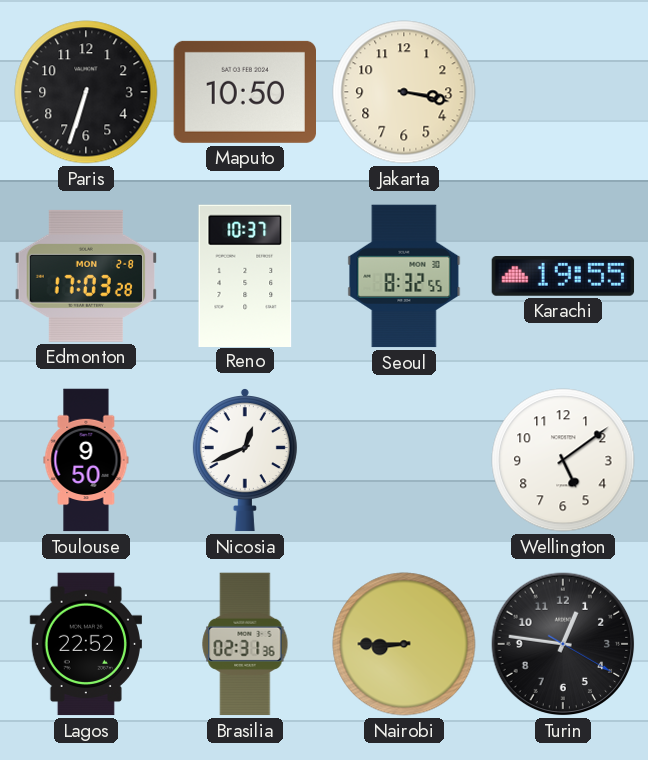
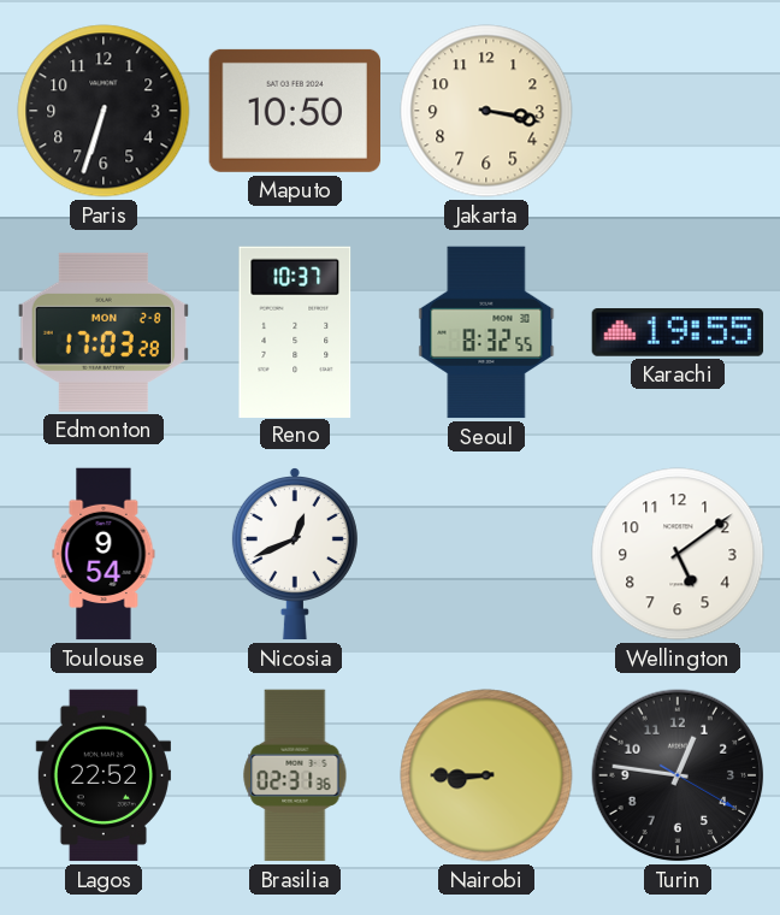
Toulouse: 9:50 -> 9:54
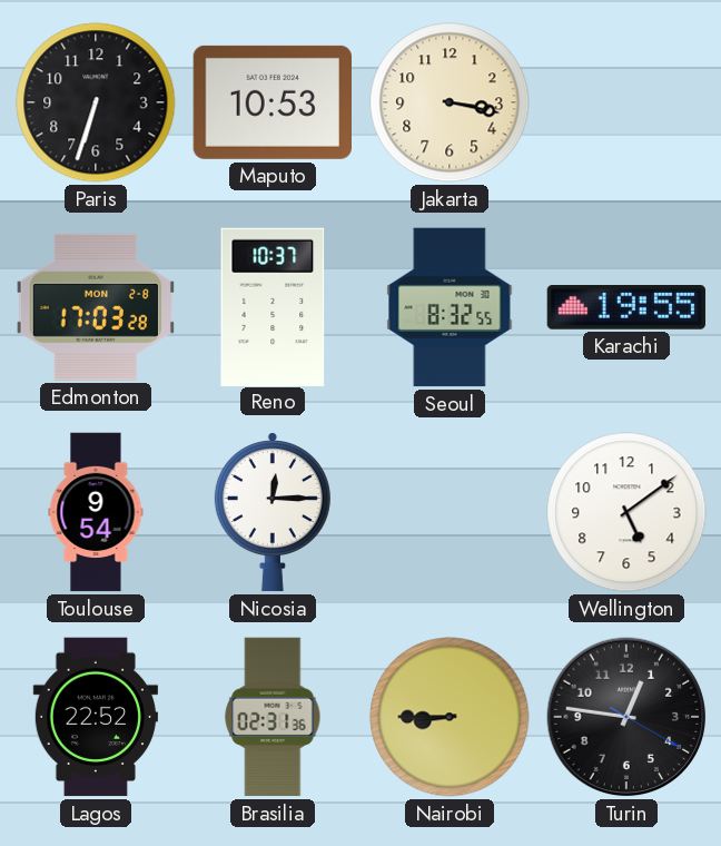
Maputo: 10:50 -> 10:53
Nicosia: 12:41 -> 12:15
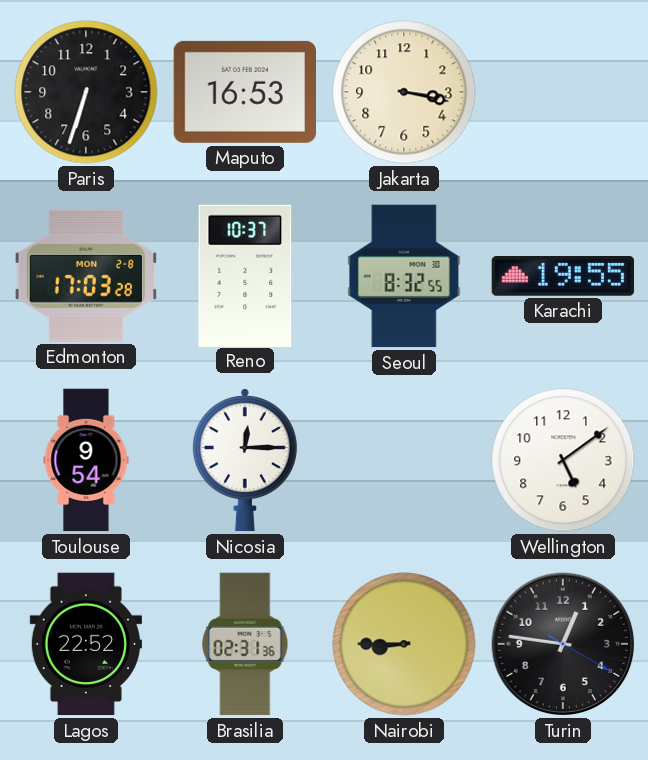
Maputo: 10:53 -> 16:53
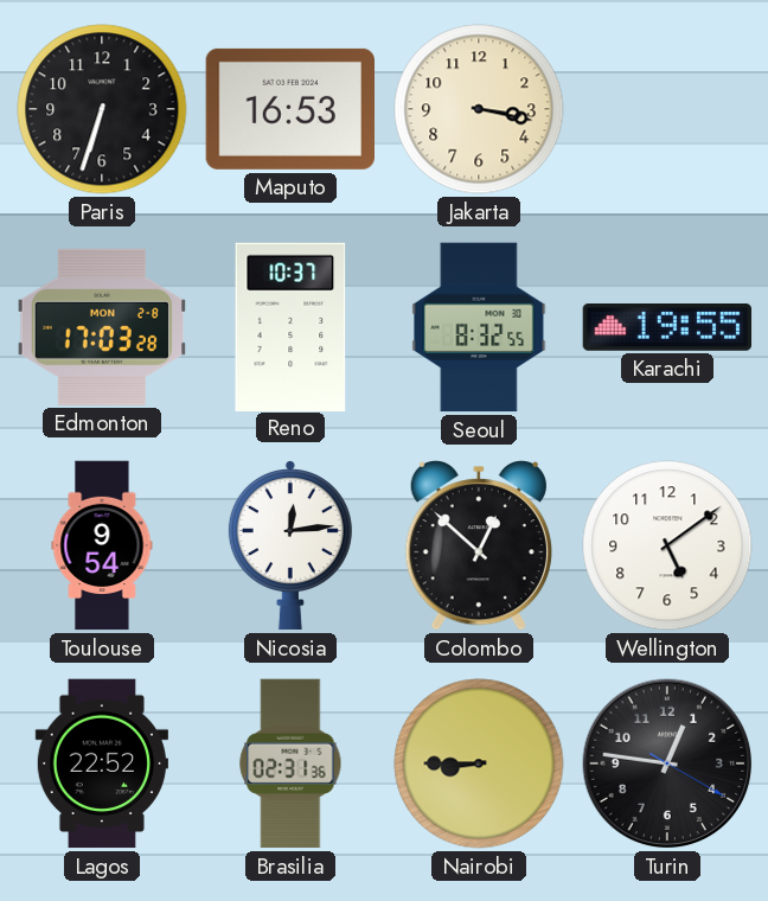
Nicosia: 12:15 -> 12:14
Colombo: none -> 12:52
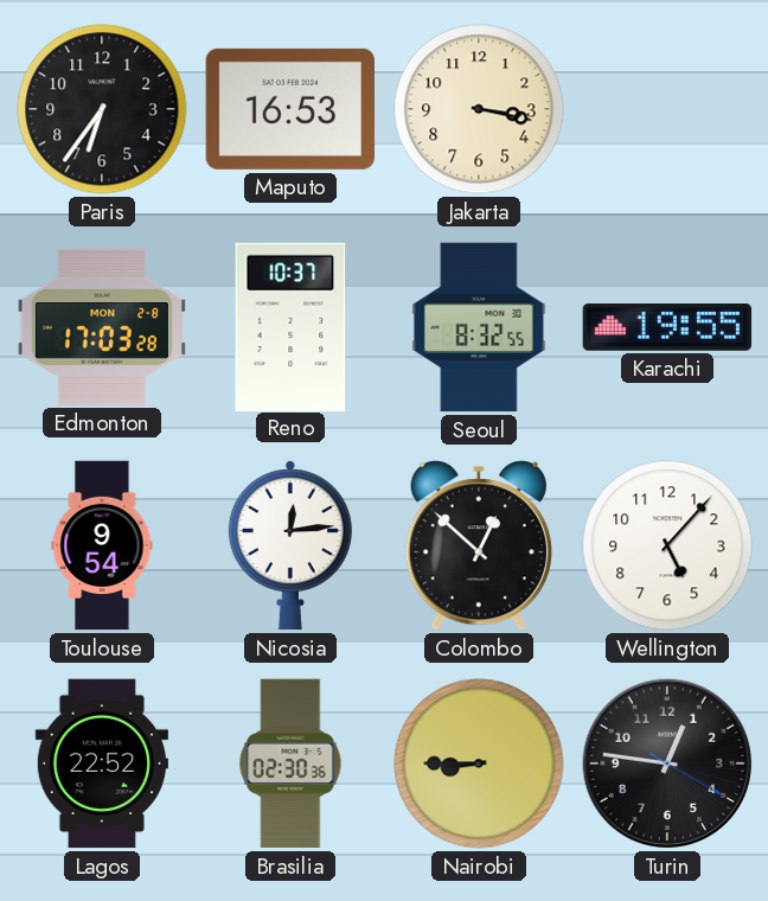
Paris: 6:33 -> 6:36
Wellington: 5:09 -> 5:07
Brasilia: 02:31 -> 02:30
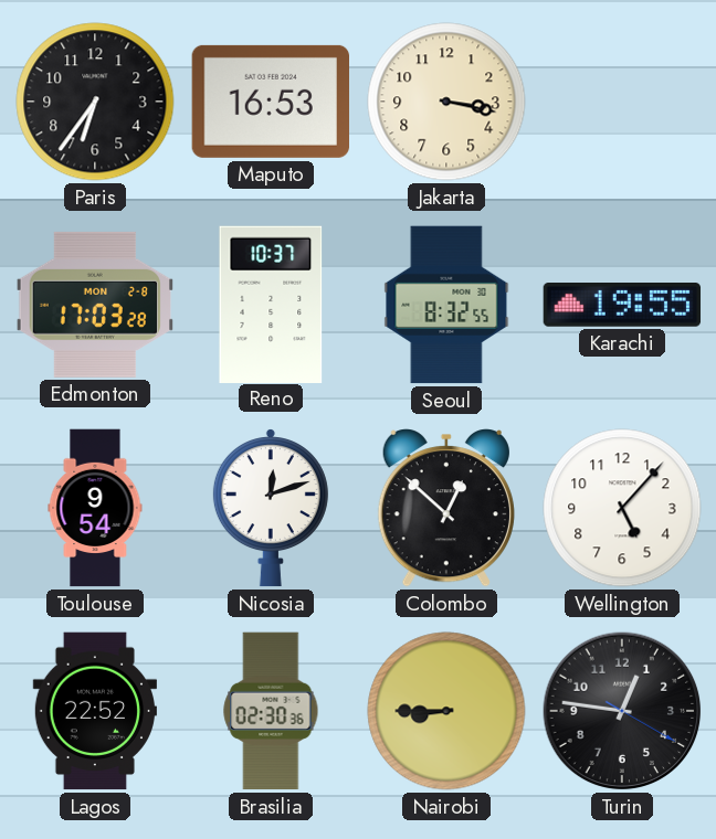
Nicosia: 12:14 -> 12:12
